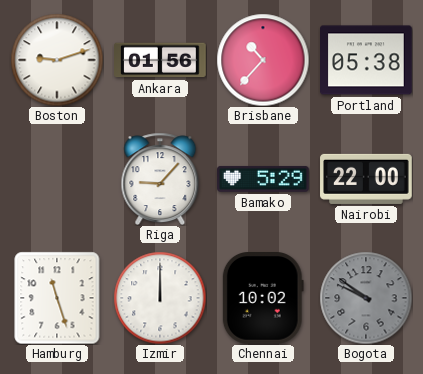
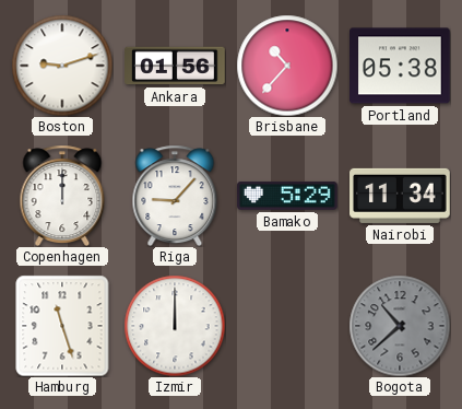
Copenhagen: none -> 12:00
Nairobi: 22:00 -> 11:34
Chennai: 10:02 -> none
Bogota: 9:51 -> 10:38
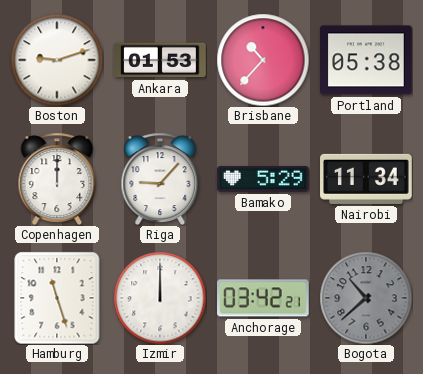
Ankara: 01:56 -> 01:53
Anchorage: none -> 03:42
